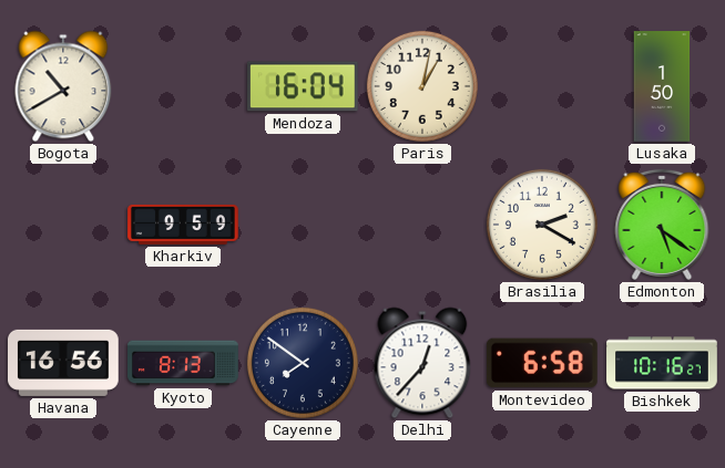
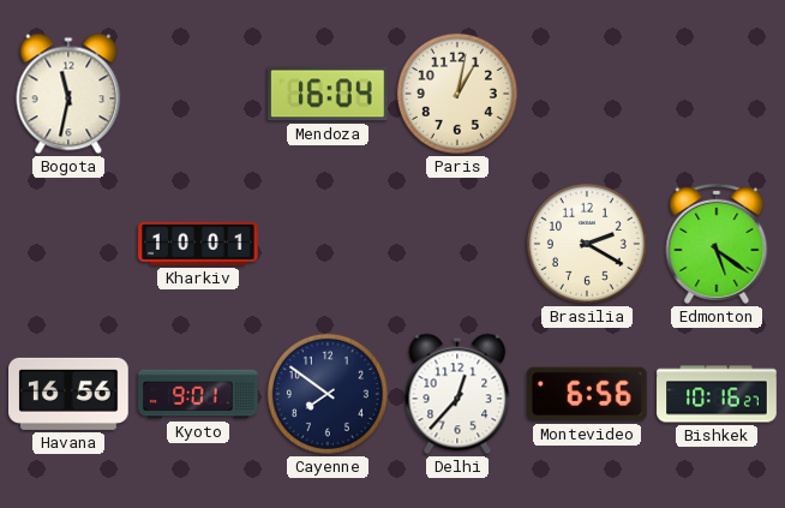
Bogota: 10:40 -> 11:32
Lusaka: 1:50 -> none
Kharkiv: 9:59 -> 10:01
Kyoto: 8:13 -> 9:01
Montevideo: 6:58 -> 6:56
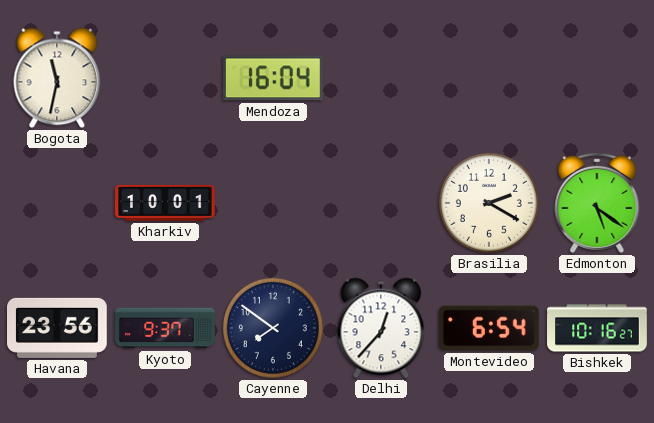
Paris: 1:02 -> none
Havana: 16:56 -> 23:56
Kyoto: 9:01 -> 9:37
Montevideo: 6:56 -> 6:54
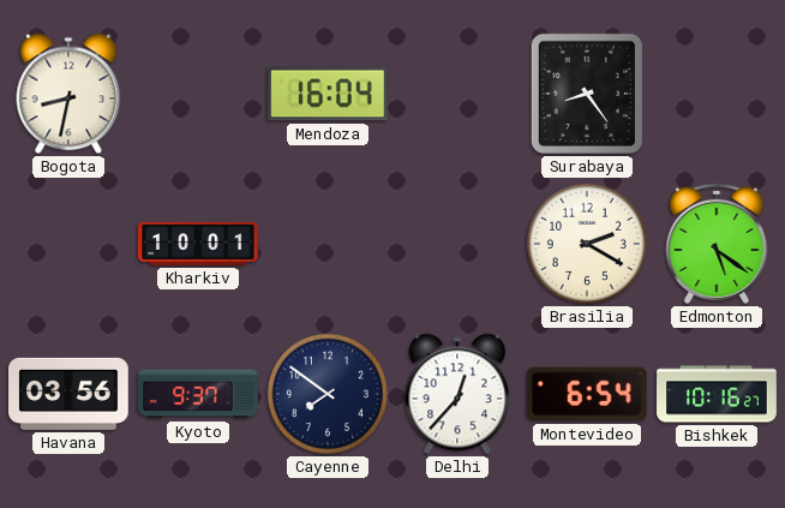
Bogota: 11:32 -> 8:32
Surabaya: none -> 8:24
Havana: 23:56 -> 03:56
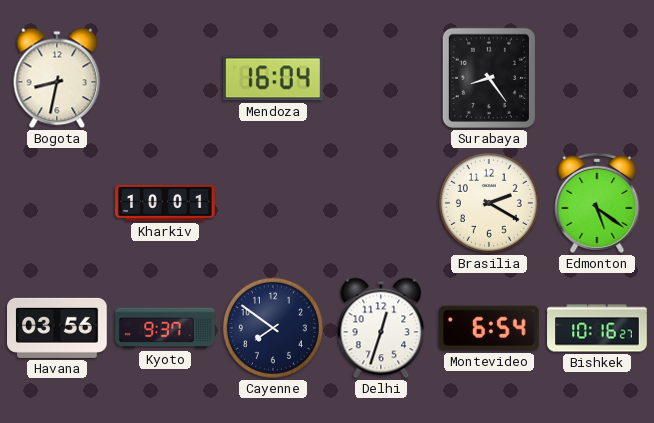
Delhi: 12:37 -> 12:33
